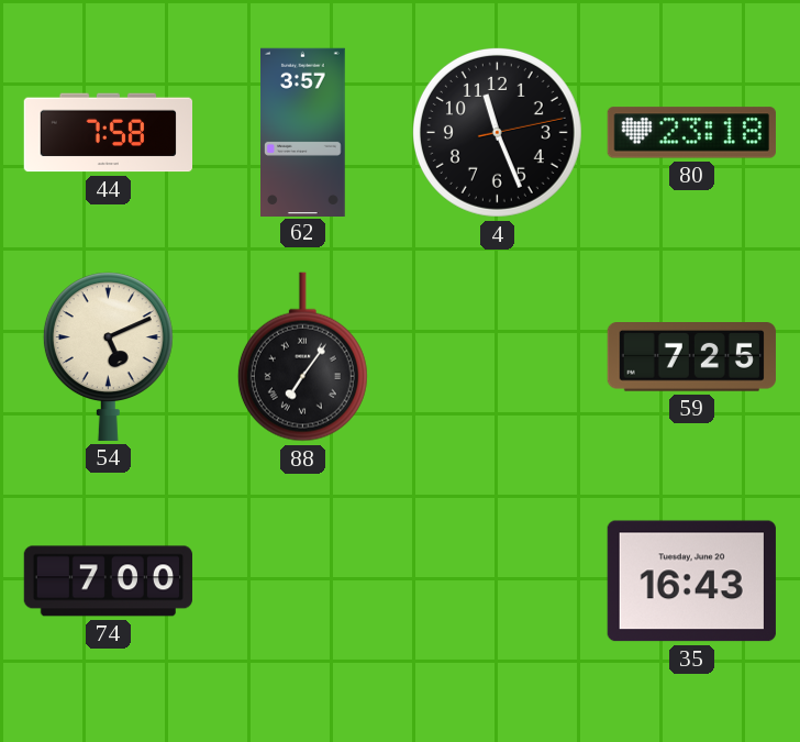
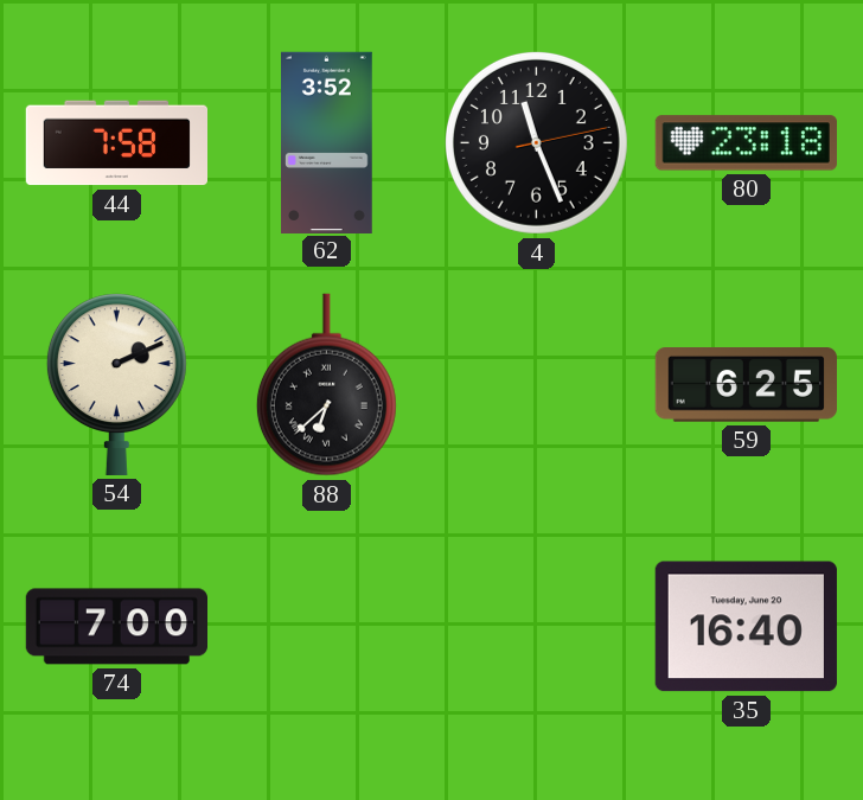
62: 3:57 -> 3:52
54: 5:11 -> 2:11
88: 7:06 -> 6:38
59: 7:25 -> 6:25
35: 16:43 -> 16:40
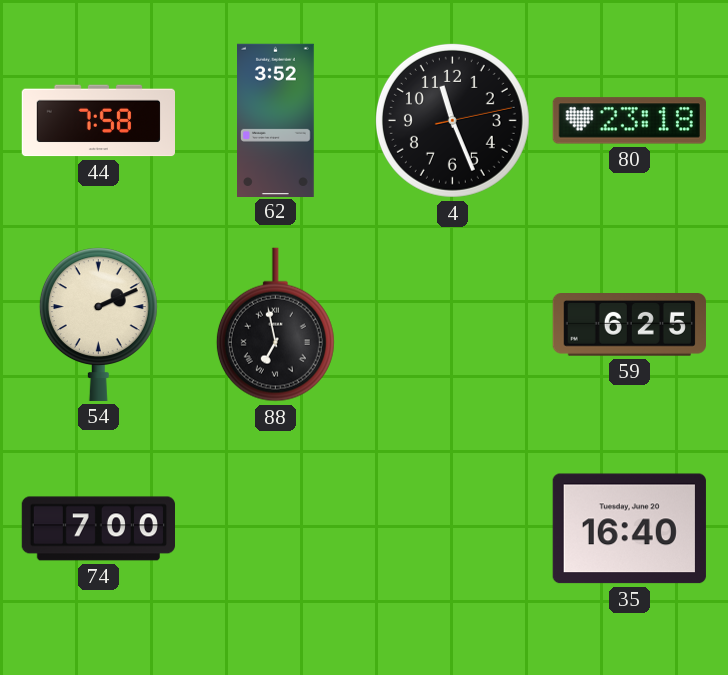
88: 6:38 -> 6:58
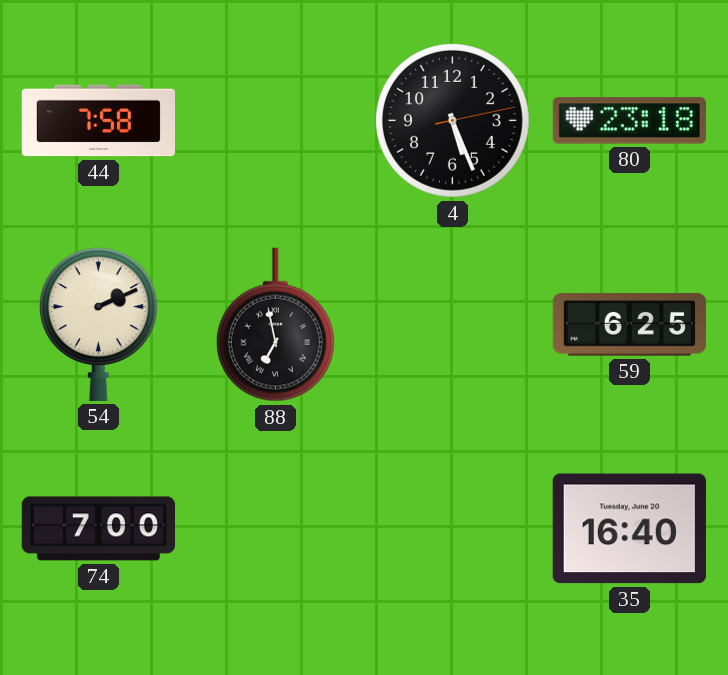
62: 3:52 -> none
4: 11:26 -> 5:26
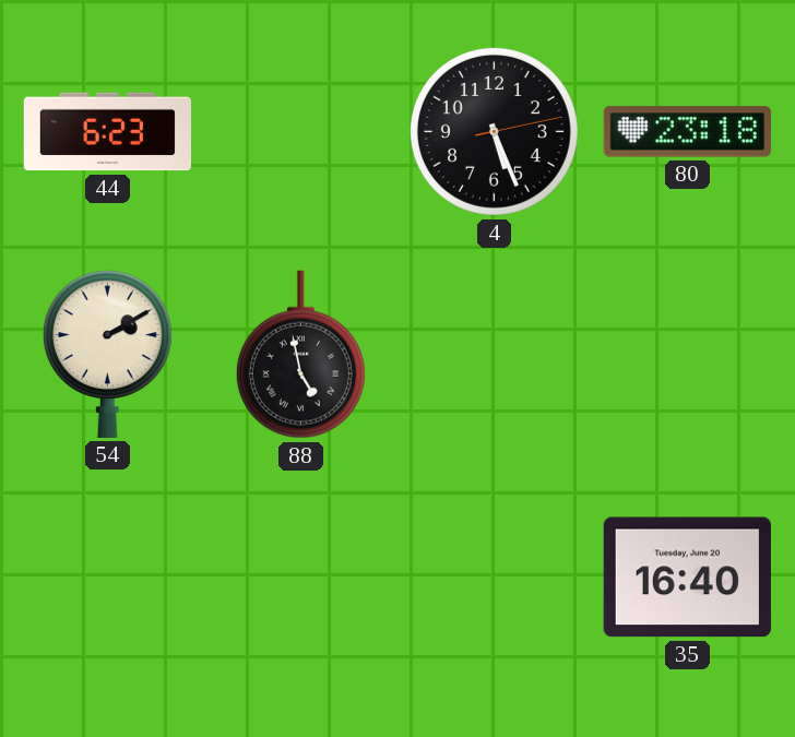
44: 7:58 -> 6:23
54: 2:11 -> 2:10
88: 6:58 -> 4:58
59: 6:25 -> none
74: 7:00 -> none
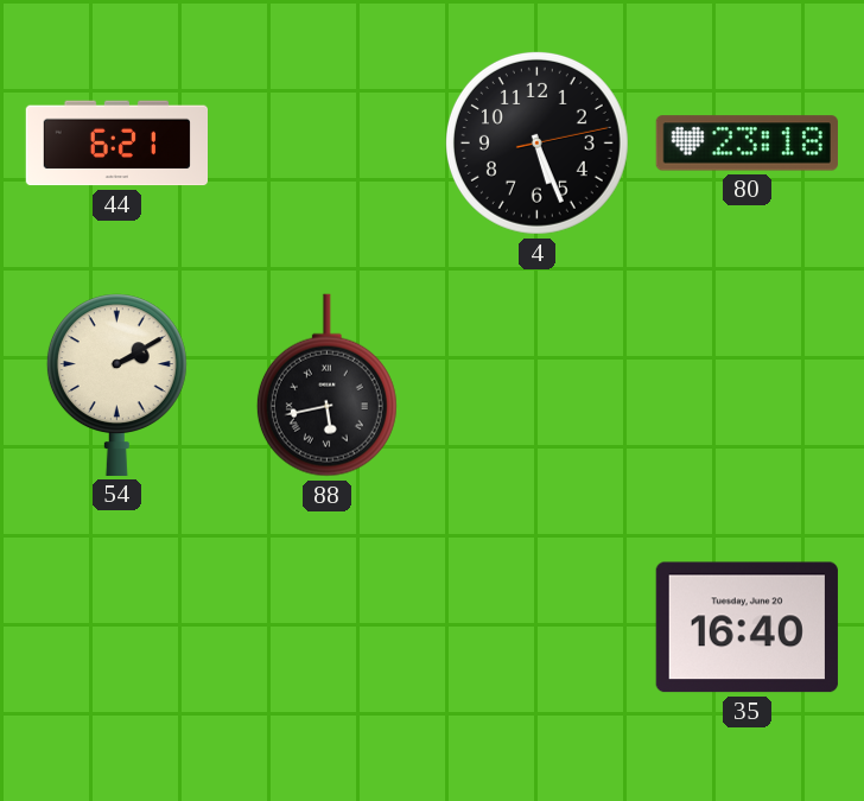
44: 6:23 -> 6:21
88: 4:58 -> 5:43
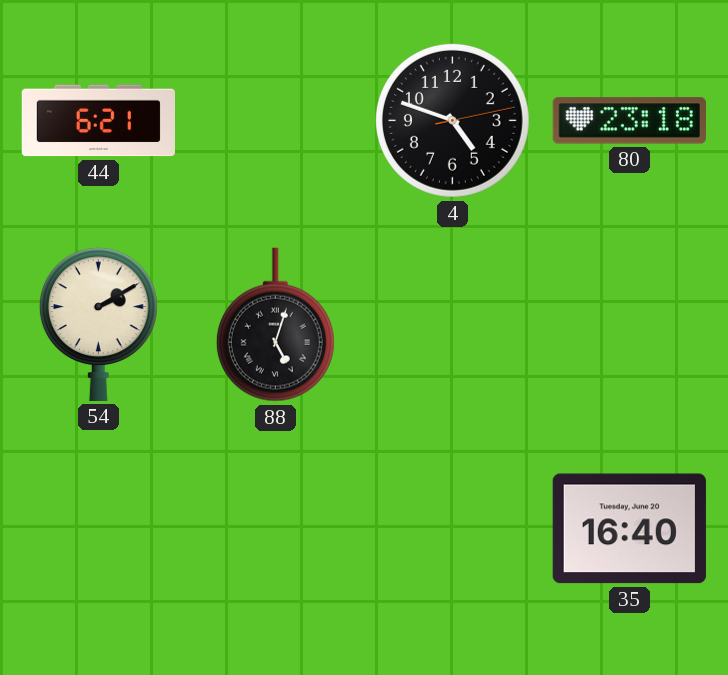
4: 5:26 -> 4:48
88: 5:43 -> 5:03
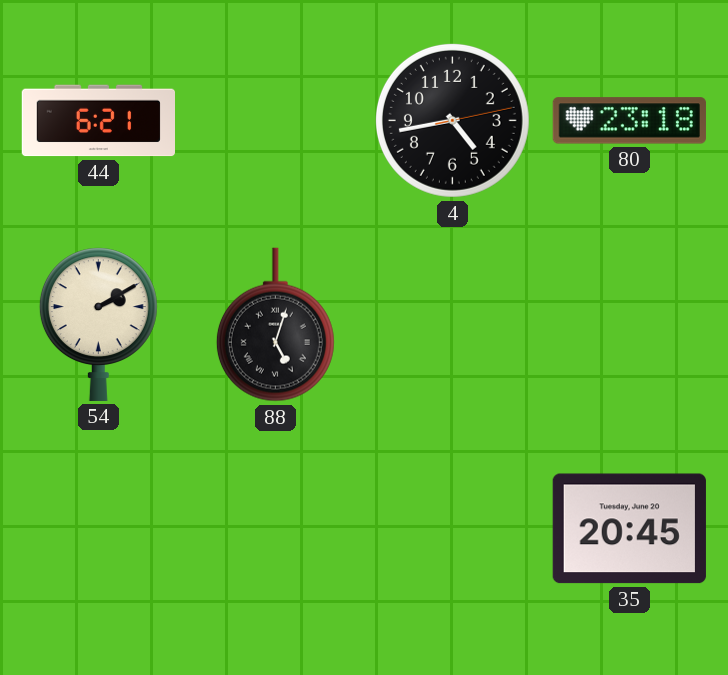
4: 4:48 -> 4:43
35: 16:40 -> 20:45
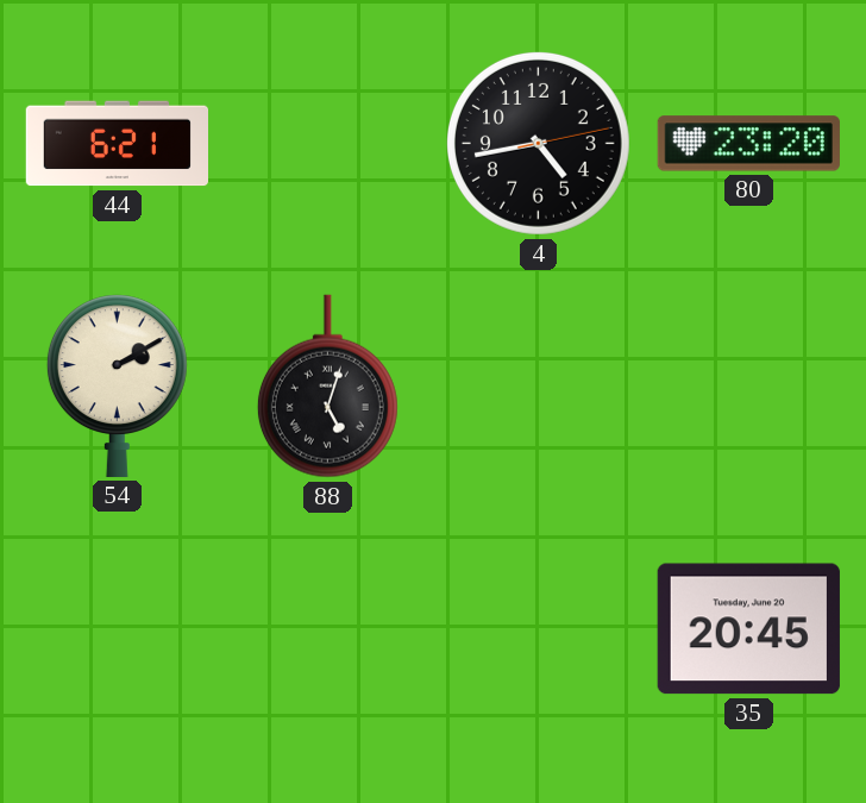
80: 23:18 -> 23:20
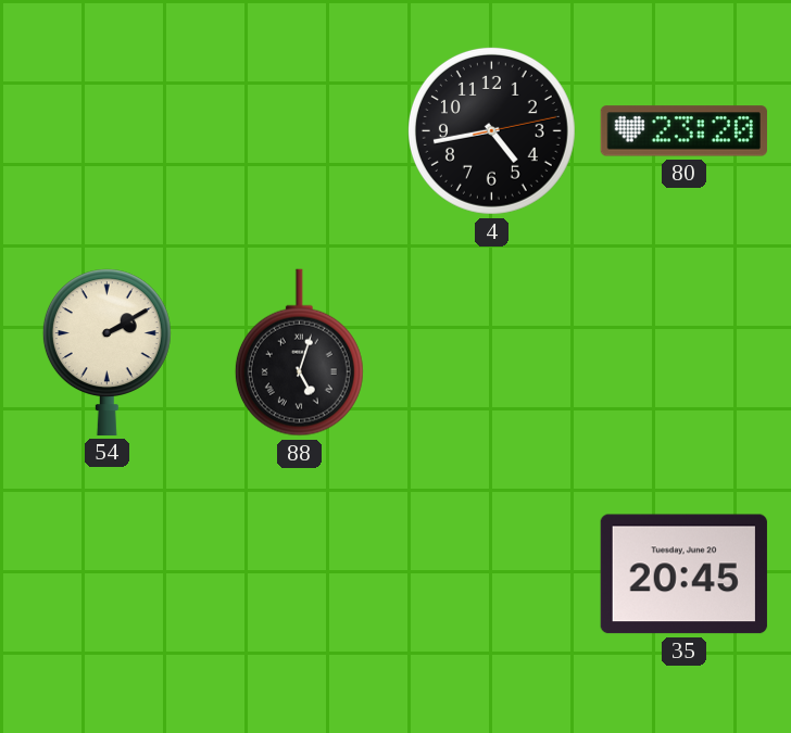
44: 6:21 -> none
